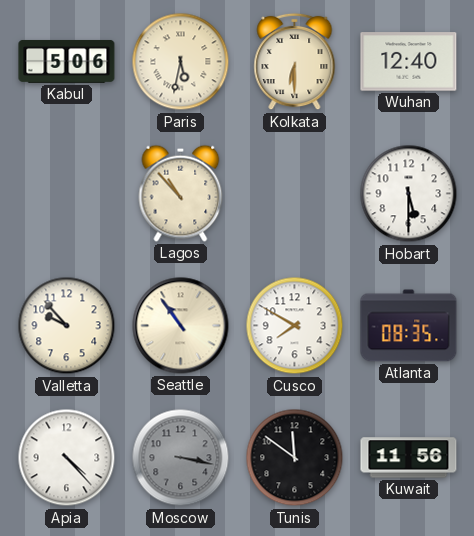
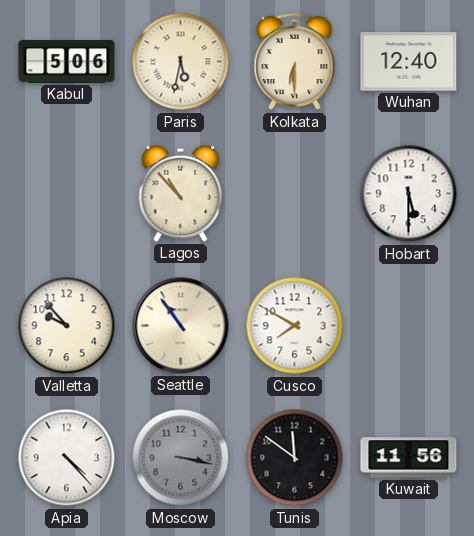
Atlanta: 08:35 -> none
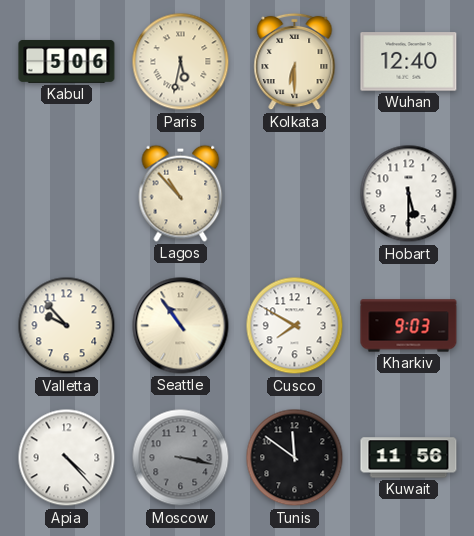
Kharkiv: none -> 9:03
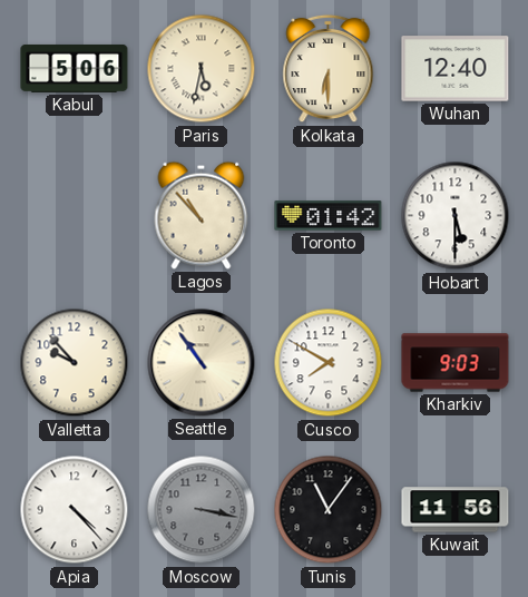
Toronto: none -> 01:42
Tunis: 11:51 -> 11:06
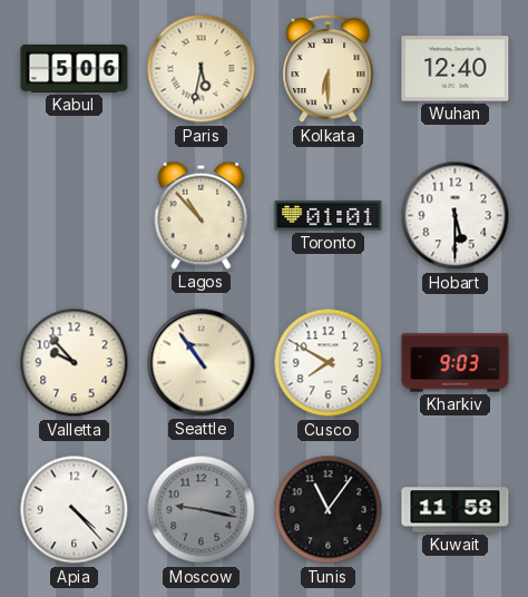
Toronto: 01:42 -> 01:01
Moscow: 3:17 -> 9:17
Kuwait: 11:56 -> 11:58
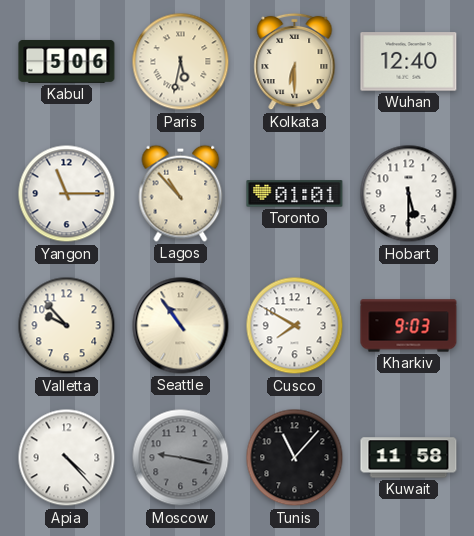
Yangon: none -> 11:15
Tunis: 11:06 -> 11:07
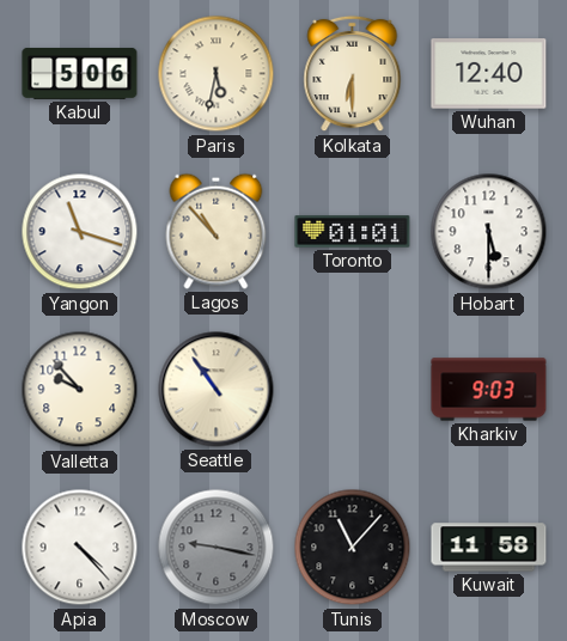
Yangon: 11:15 -> 11:18
Cusco: 7:50 -> none
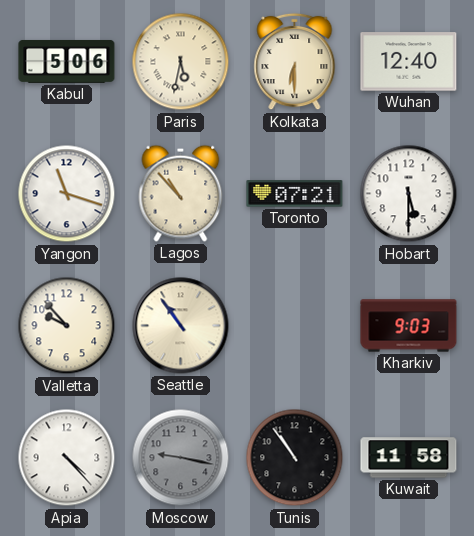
Toronto: 01:01 -> 07:21
Tunis: 11:07 -> 10:54
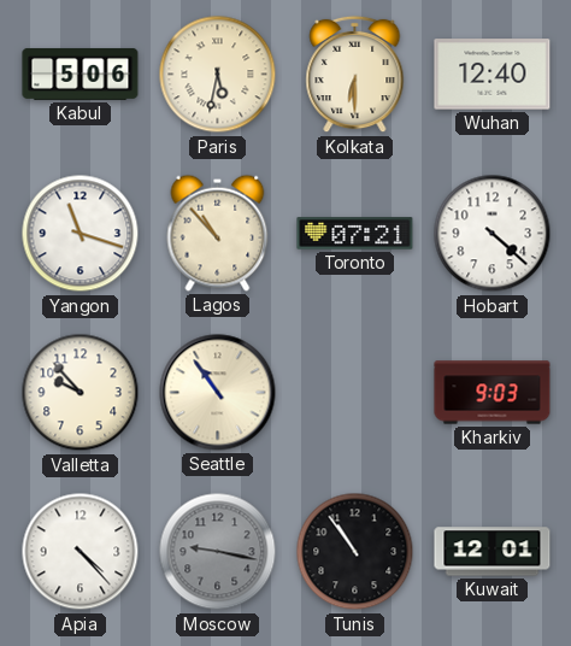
Hobart: 5:30 -> 4:22
Kuwait: 11:58 -> 12:01
